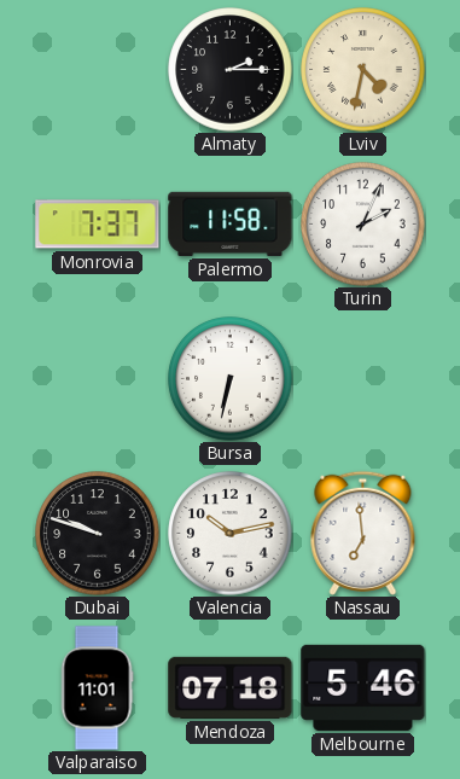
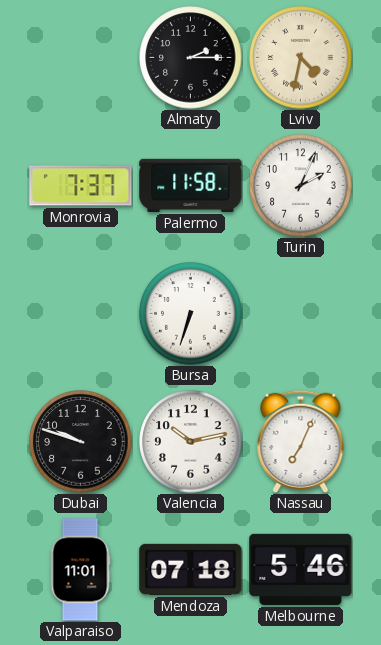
Bursa: 6:32 -> 6:33
Nassau: 6:59 -> 7:04
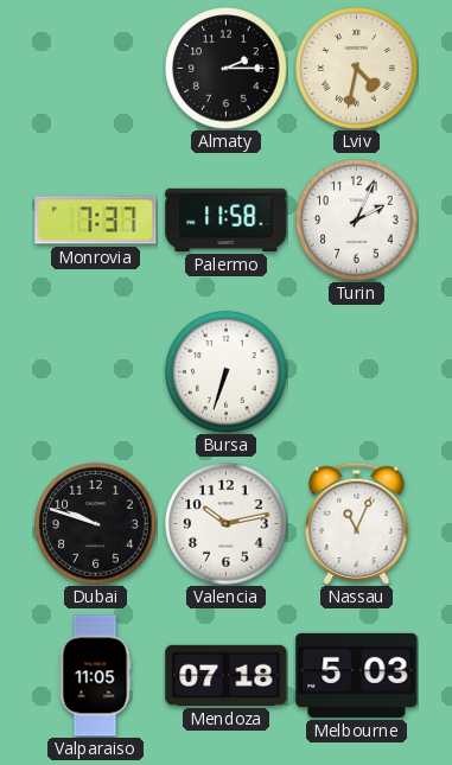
Nassau: 7:04 -> 11:04
Valparaiso: 11:01 -> 11:05
Melbourne: 5:46 -> 5:03
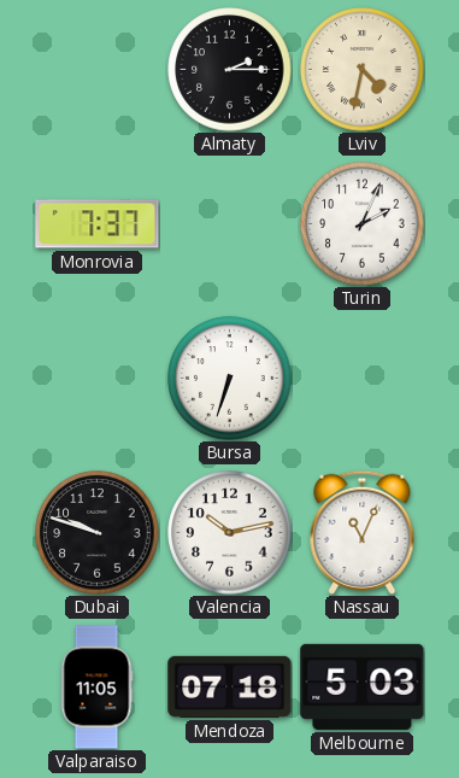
Palermo: 11:58 -> none
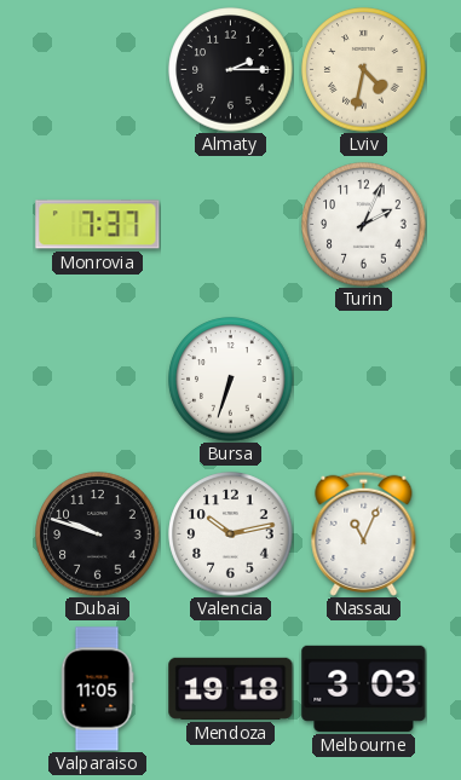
Mendoza: 07:18 -> 19:18
Melbourne: 5:03 -> 3:03
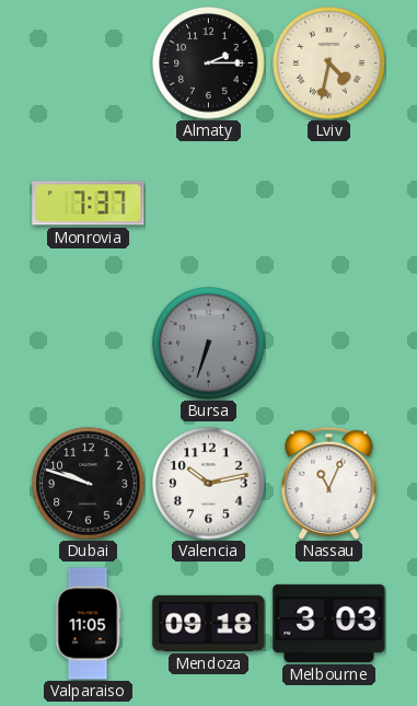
Turin: 2:04 -> none
Bursa dial: white -> grey
Mendoza: 19:18 -> 09:18
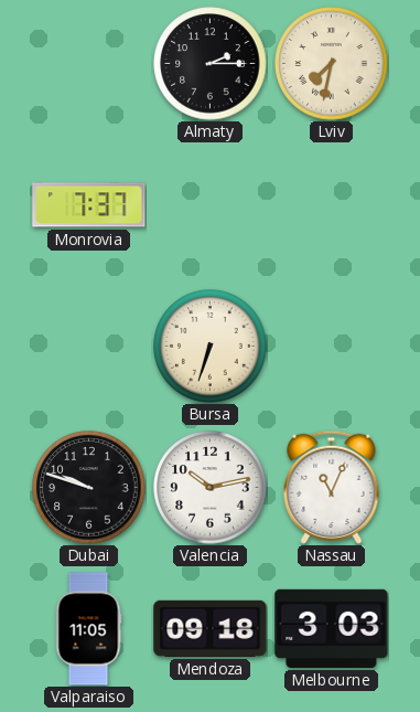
Lviv: 4:32 -> 7:32
Bursa dial: grey -> cream
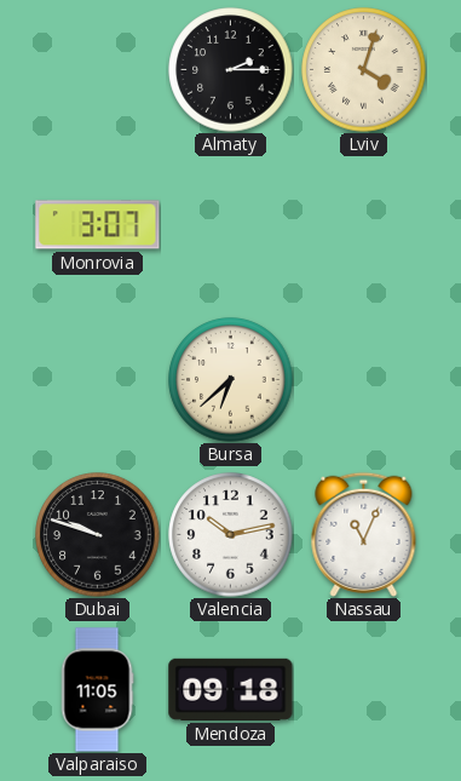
Lviv: 7:32 -> 4:03
Monrovia: 7:37 -> 3:07
Bursa: 6:33 -> 6:38
Melbourne: 3:03 -> none
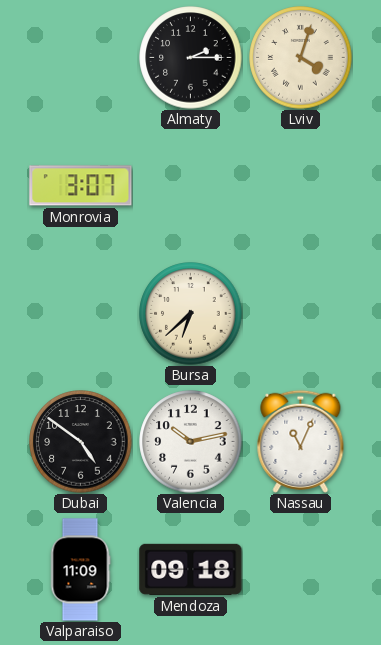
Dubai: 9:48 -> 4:51
Valparaiso: 11:05 -> 11:09
